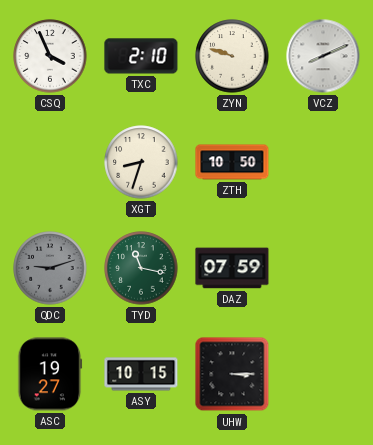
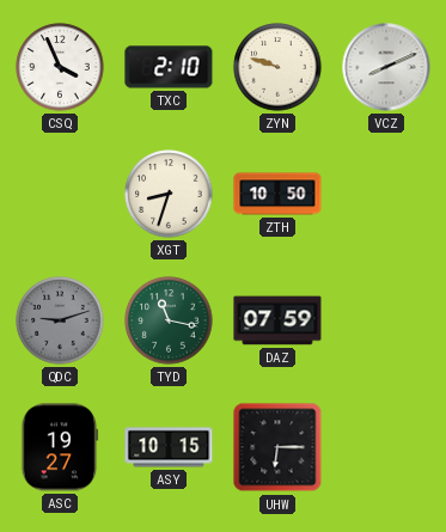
UHW: 3:15 -> 6:15
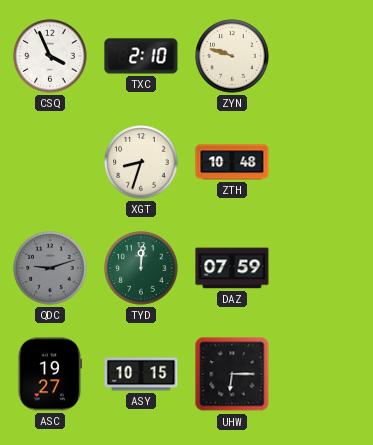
VCZ: 8:11 -> none
ZTH: 10:50 -> 10:48
TYD: 11:17 -> 12:01
